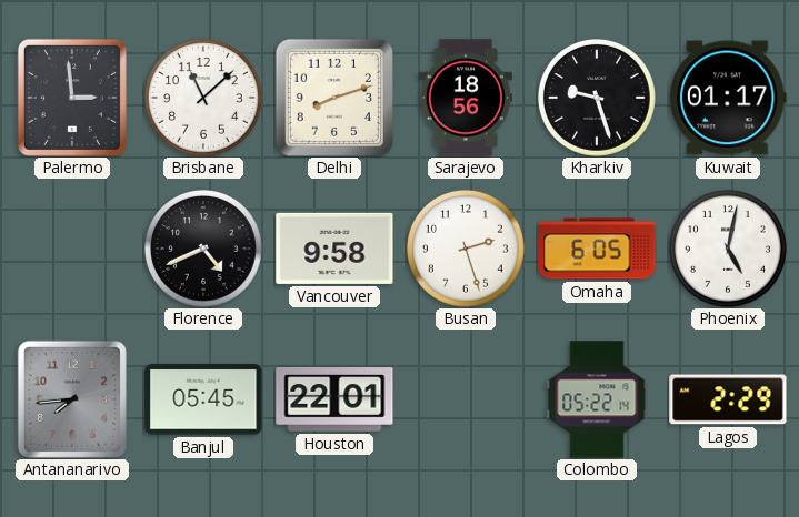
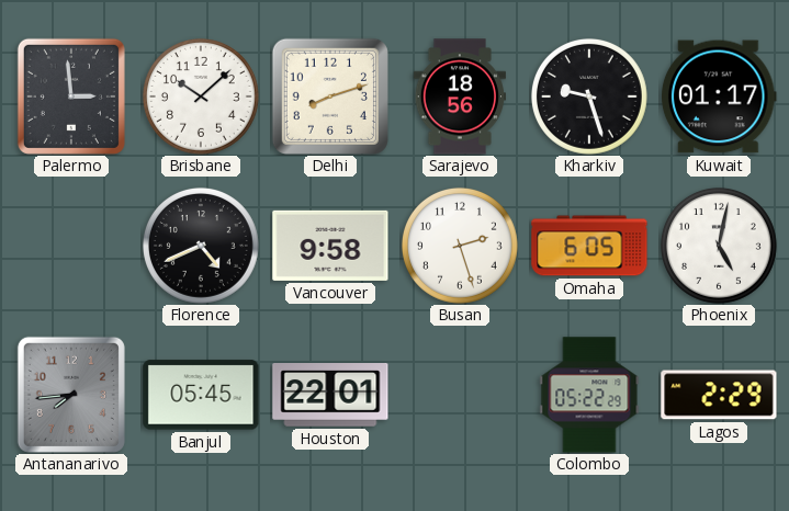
Brisbane: 11:08 -> 10:08
Colombo: 05:22:14 -> 05:22:29
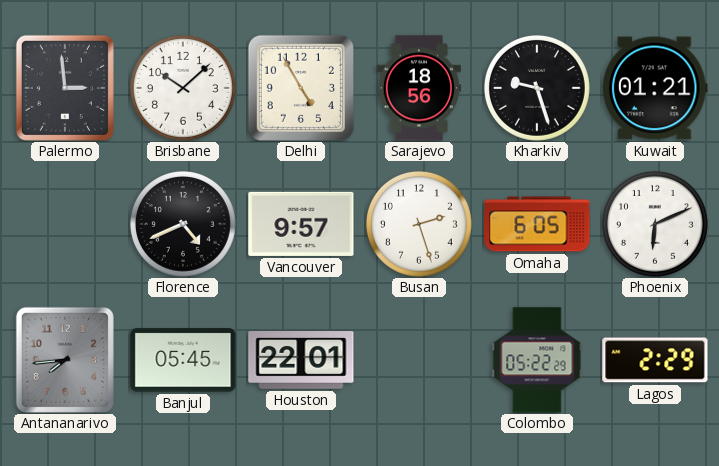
Delhi: 8:12 -> 4:55
Kuwait: 01:17 -> 01:21
Vancouver: 9:58 -> 9:57
Phoenix: 5:02 -> 6:11
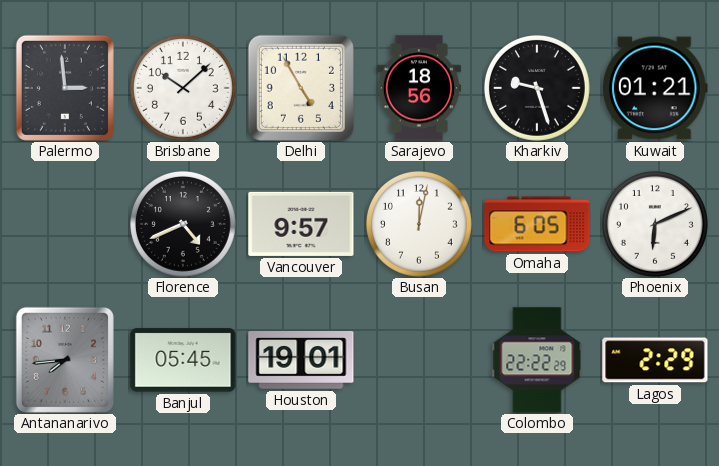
Busan: 2:27 -> 12:02
Houston: 22:01 -> 19:01
Colombo: 05:22 -> 22:22
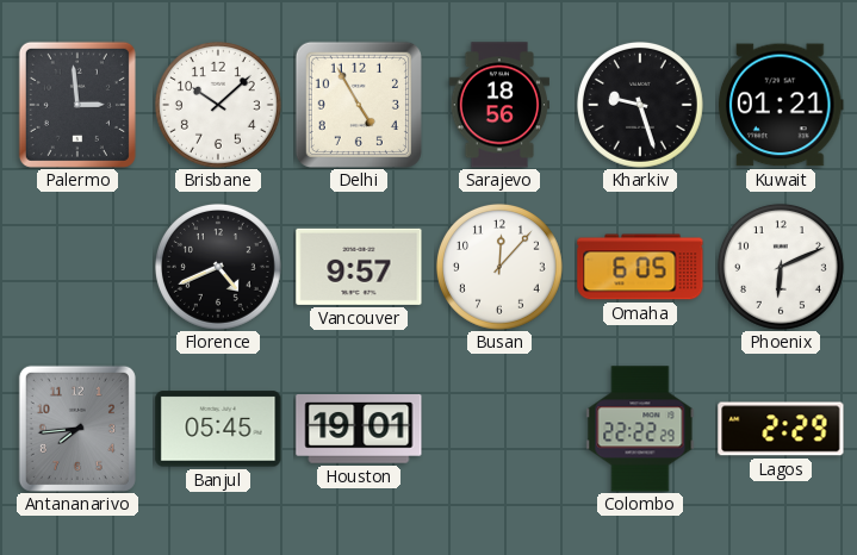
Busan: 12:02 -> 12:07
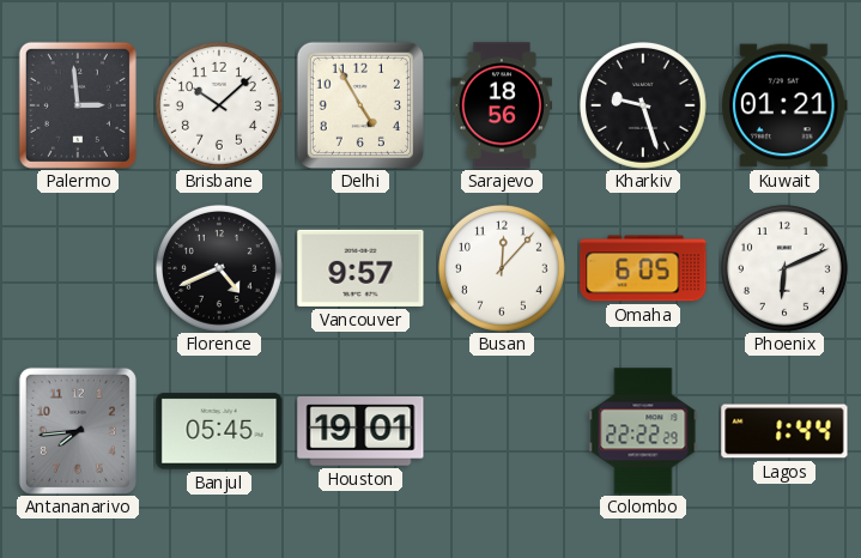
Lagos: 2:29 -> 1:44
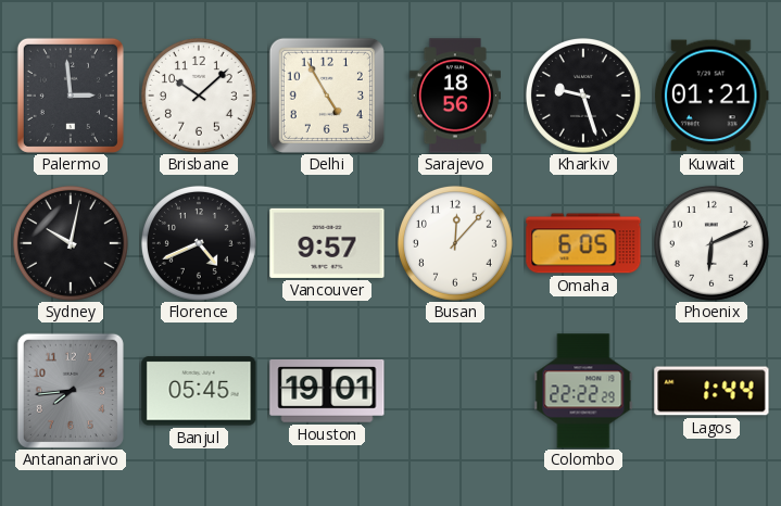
Sydney: none -> 10:02
